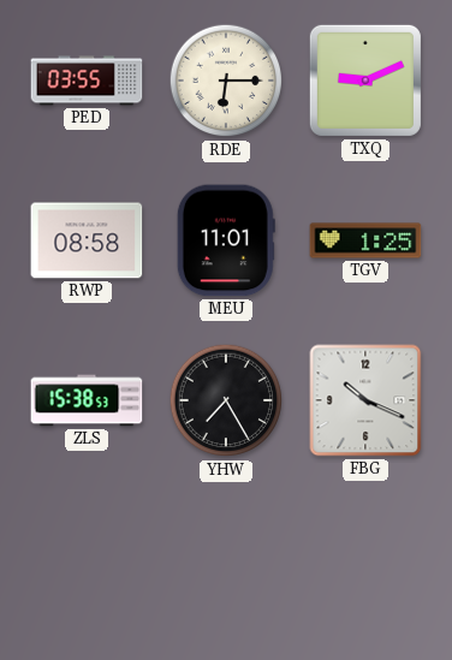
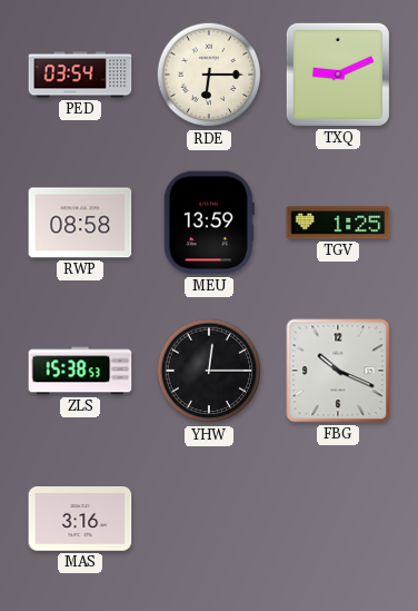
PED: 03:55 -> 03:54
MEU: 11:01 -> 13:59
YHW: 7:25 -> 12:15
MAS: none -> 3:16
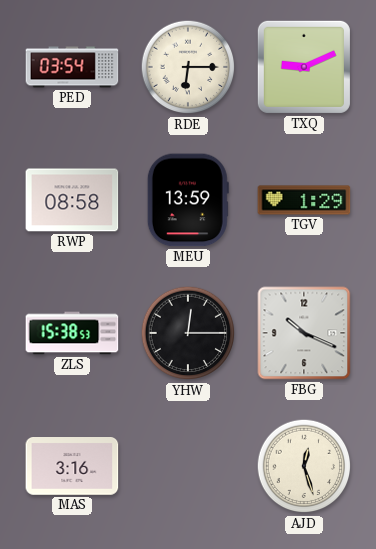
TGV: 1:25 -> 1:29
AJD: none -> 12:27
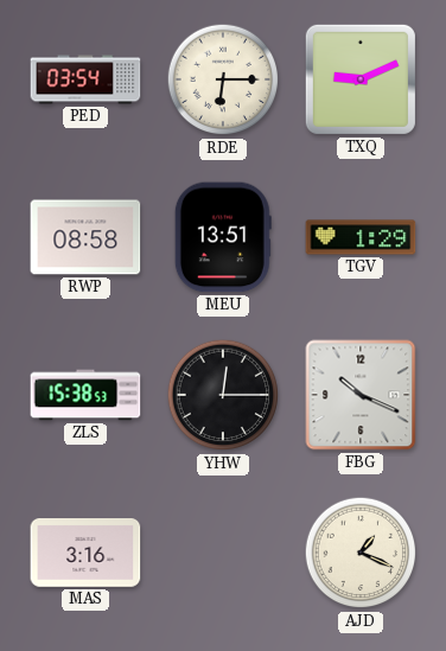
MEU: 13:59 -> 13:51
AJD: 12:27 -> 1:19
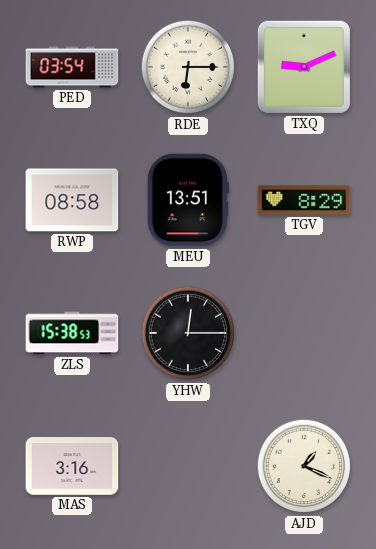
TGV: 1:29 -> 8:29
FBG: 10:19 -> none
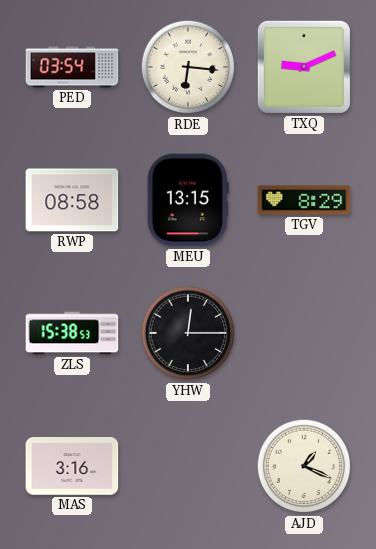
RDE: 6:15 -> 6:16
MEU: 13:51 -> 13:15
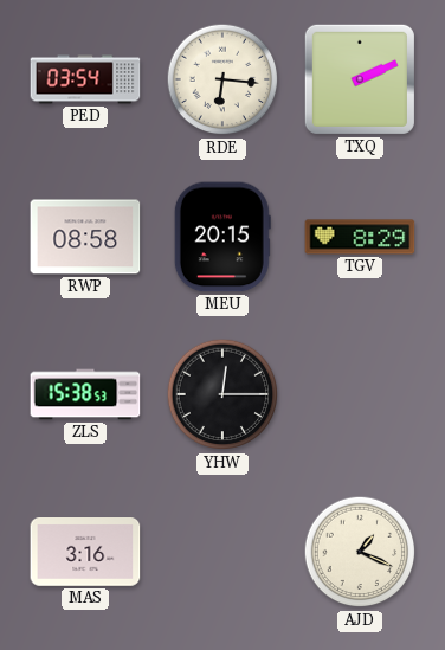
TXQ: 9:11 -> 2:11
MEU: 13:15 -> 20:15
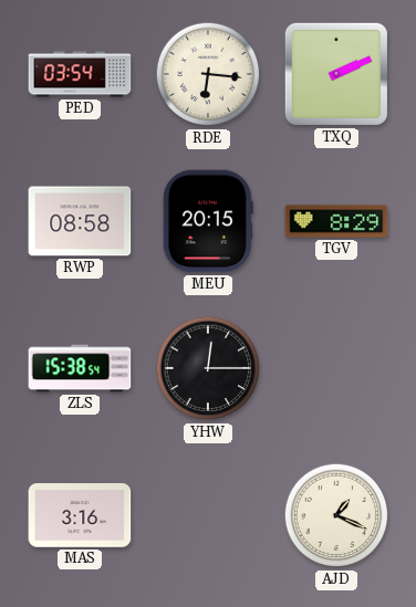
ZLS: 15:38:53 -> 15:38:54
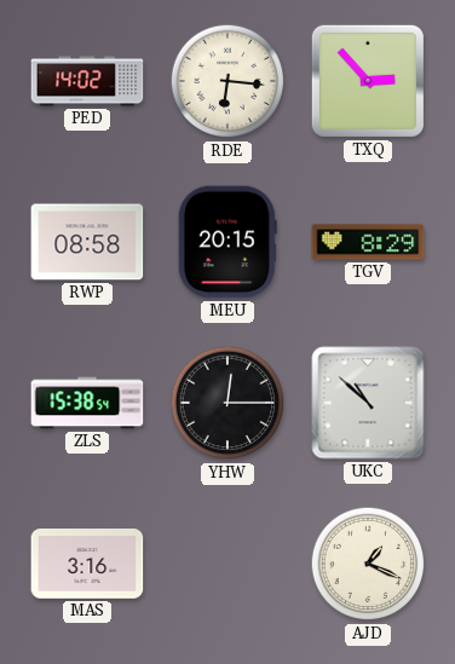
PED: 03:54 -> 14:02
TXQ: 2:11 -> 2:53
UKC: none -> 10:52
